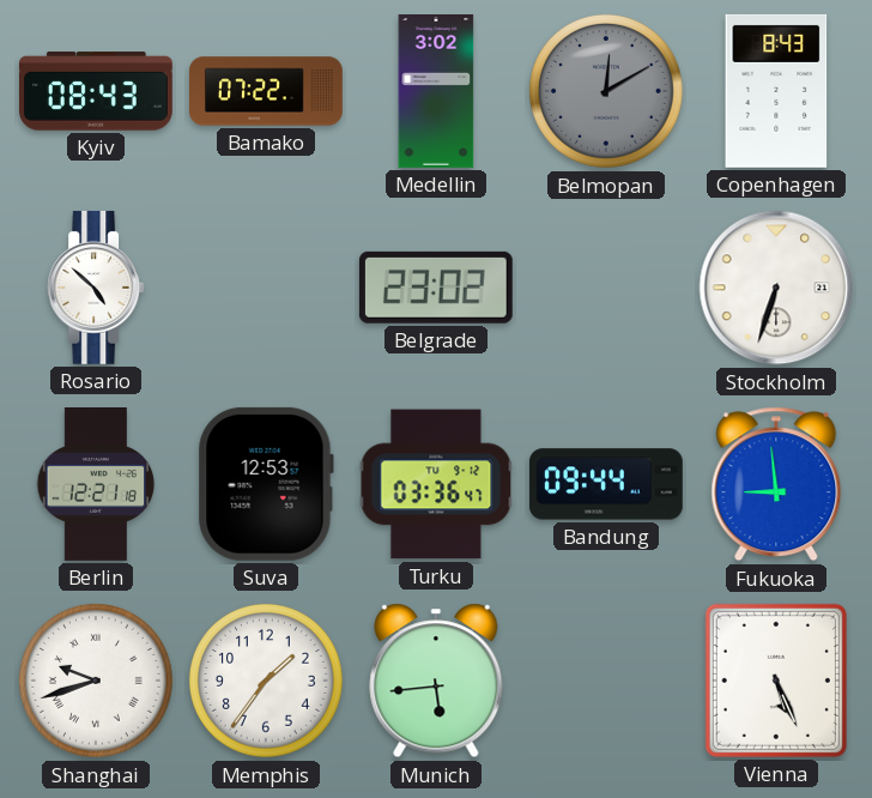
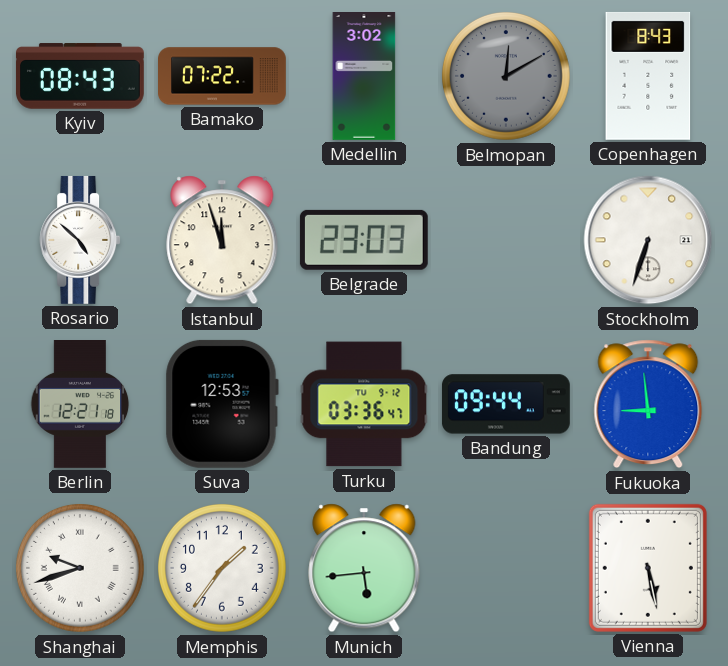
Istanbul: none -> 11:57
Belgrade: 23:02 -> 23:03
Vienna: 5:26 -> 5:28
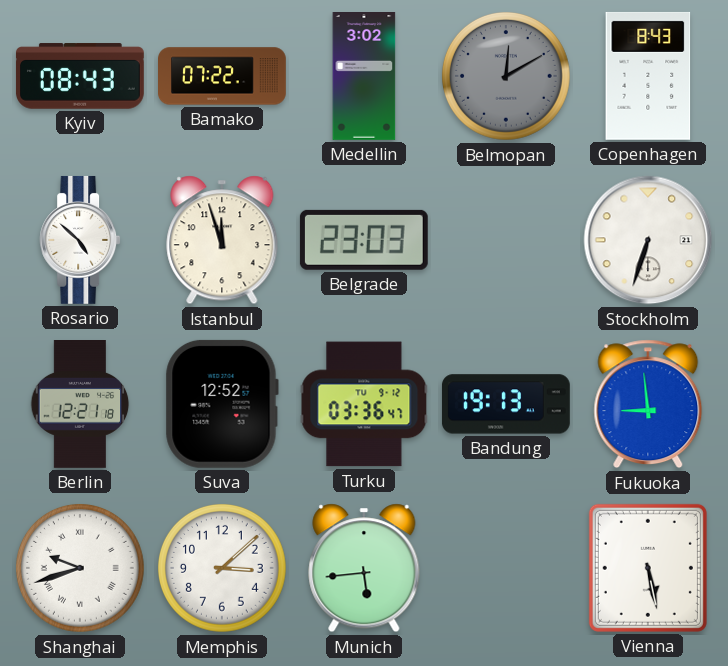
Suva: 12:53 -> 12:52
Bandung: 09:44 -> 19:13
Memphis: 1:36 -> 3:08
